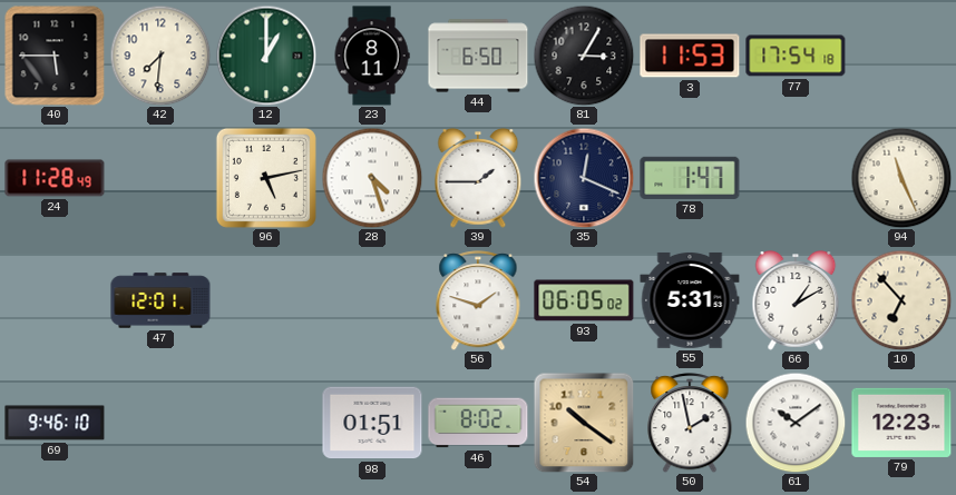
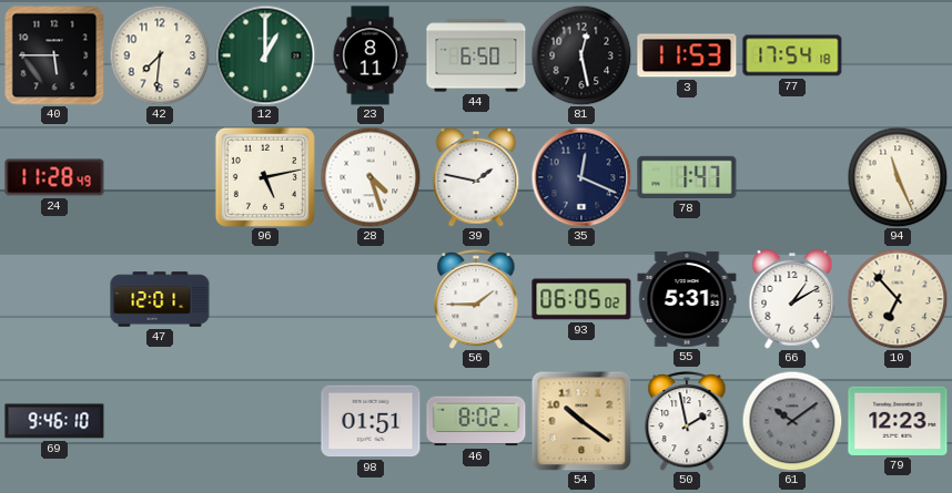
81: 3:05 -> 12:28
39: 1:45 -> 1:47
56: 1:48 -> 1:45
61 dial: white -> grey
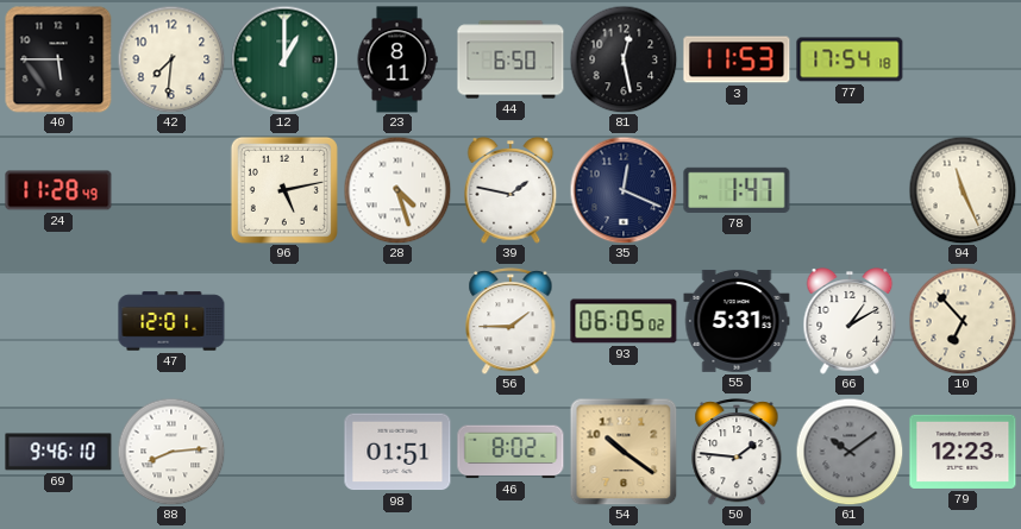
88: none -> 8:14
50: 1:58 -> 1:46
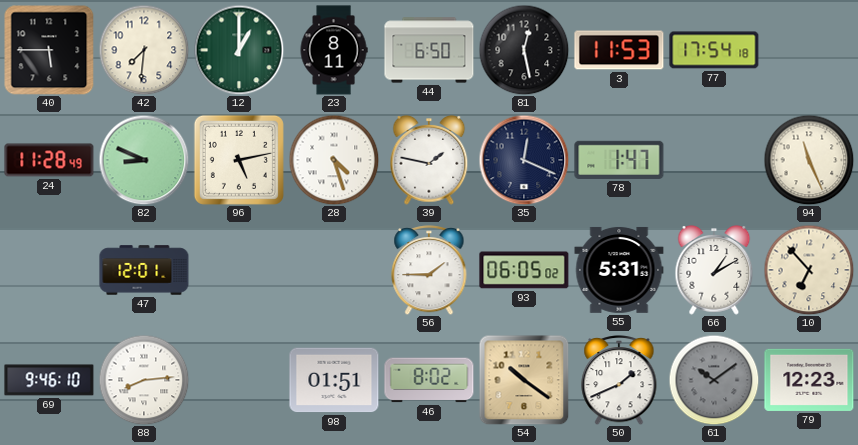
82: none -> 8:49
50: 1:46 -> 1:41
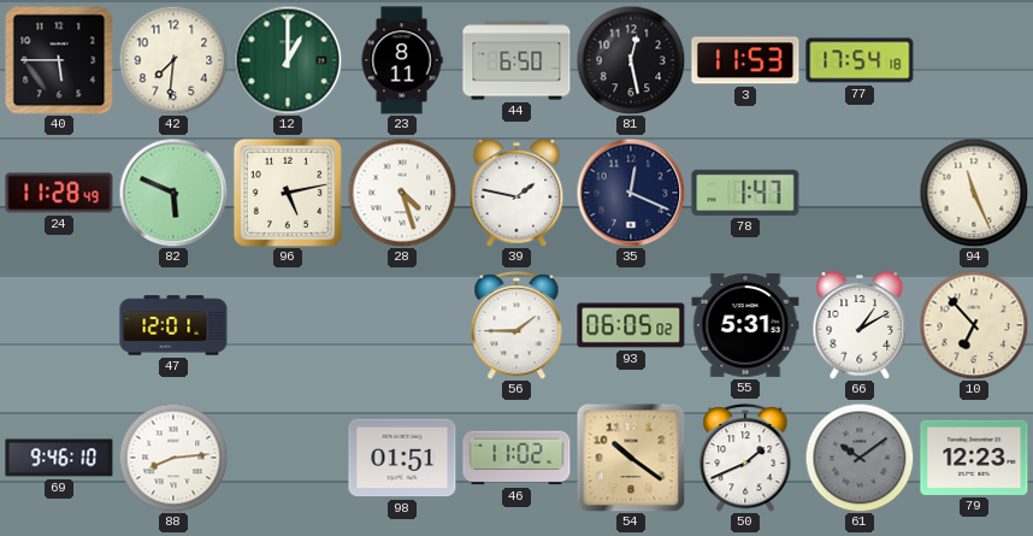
82: 8:49 -> 5:49
46: 8:02 -> 11:02
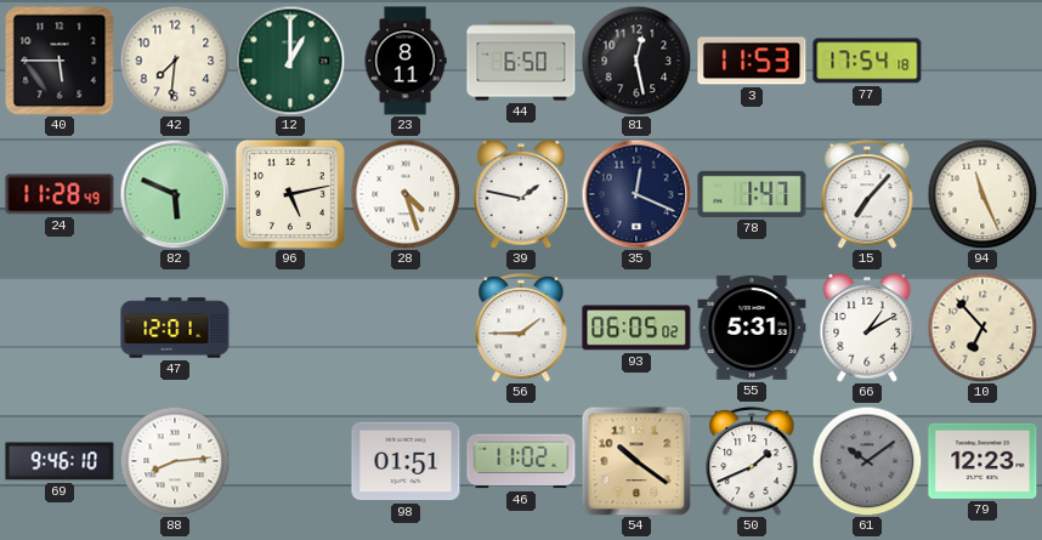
15: none -> 7:07
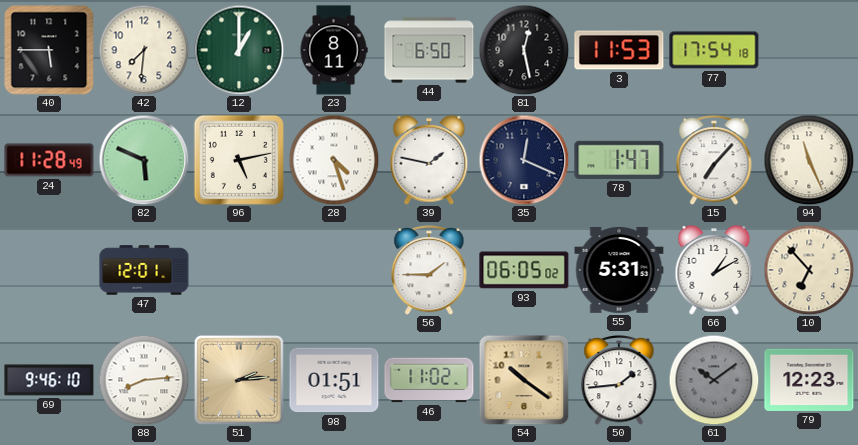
51: none -> 2:14
50: 1:41 -> 1:44
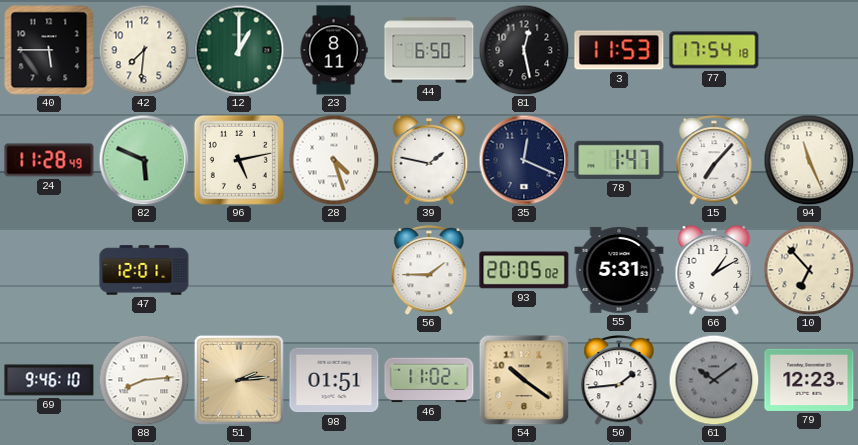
93: 06:05 -> 20:05
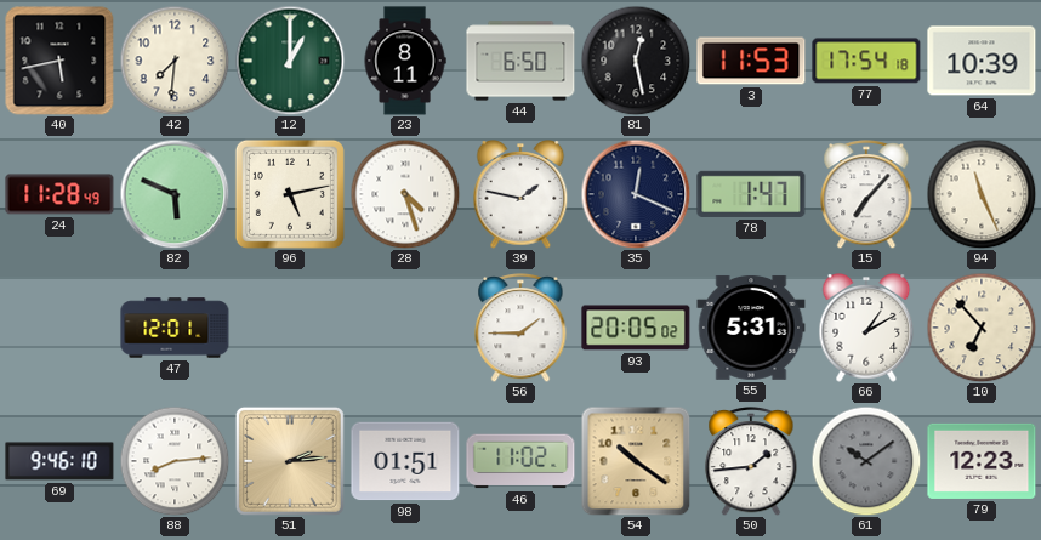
40: 5:45 -> 5:43
64: none -> 10:39
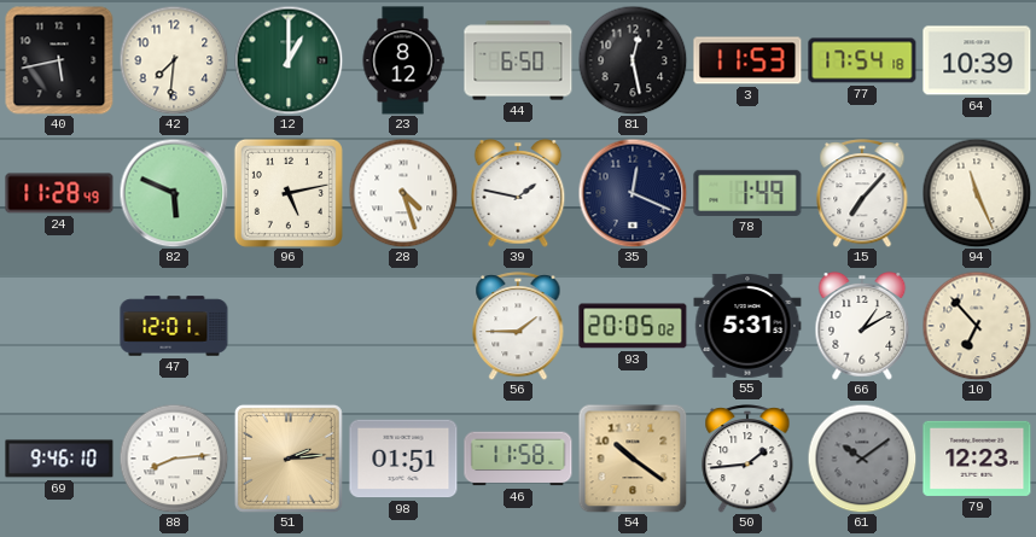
23: 8:11 -> 8:12
78: 1:47 -> 1:49
46: 11:02 -> 11:58
